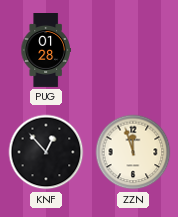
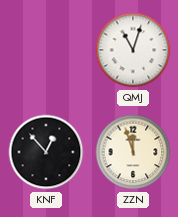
PUG: 01:28 -> none
QMJ: none -> 11:03
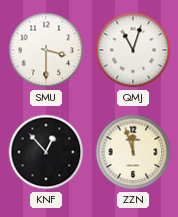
SMU: none -> 3:30
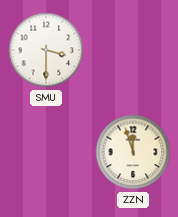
QMJ: 11:03 -> none
KNF: 12:53 -> none
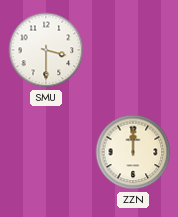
ZZN: 11:57 -> 12:00
